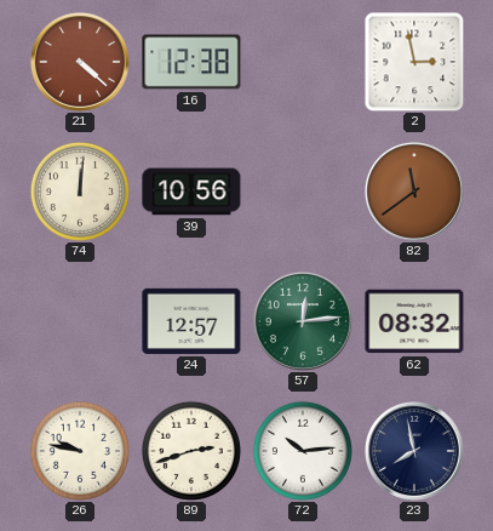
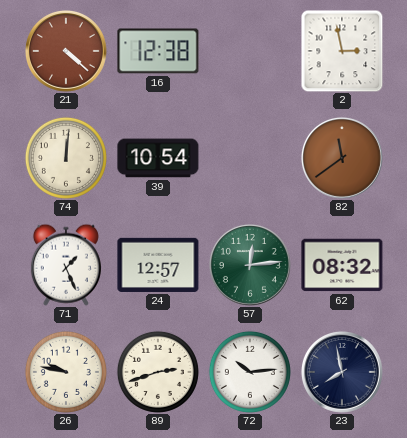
39: 10:56 -> 10:54
71: none -> 1:26
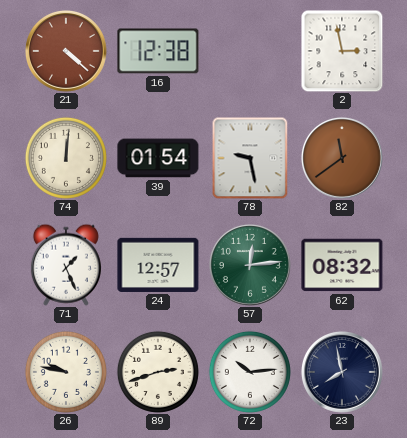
39: 10:54 -> 01:54
78: none -> 9:28
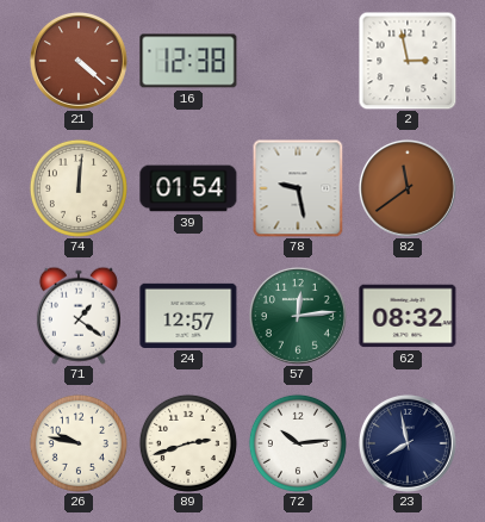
71: 1:26 -> 1:21
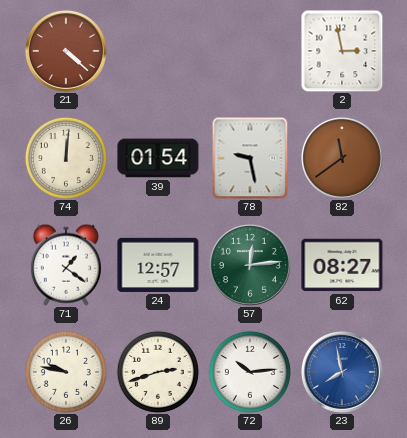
16: 12:38 -> none
62: 08:32 -> 08:27
23 dial: navy -> blue
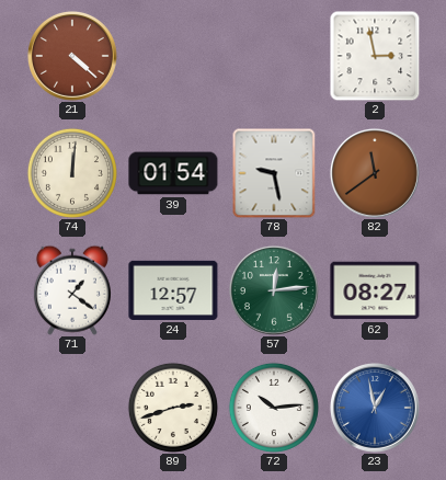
26: 9:47 -> none
23: 7:58 -> 12:58
